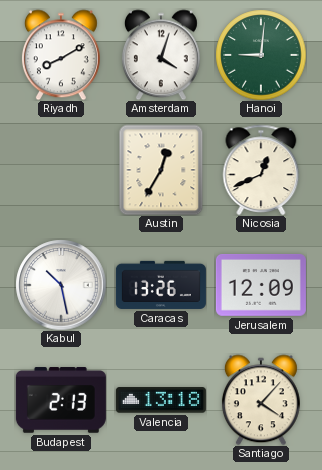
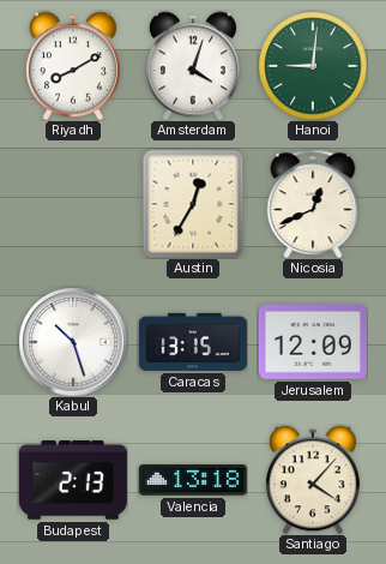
Kabul: 10:28 -> 10:27
Caracas: 13:26 -> 13:15
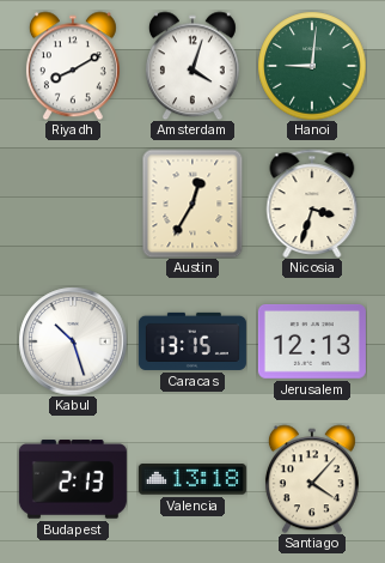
Nicosia: 12:41 -> 3:33
Jerusalem: 12:09 -> 12:13
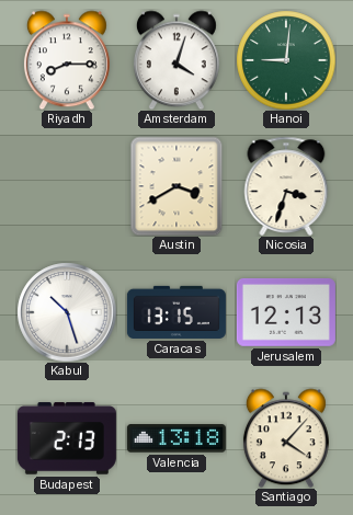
Riyadh: 8:10 -> 8:15
Austin: 12:35 -> 3:40
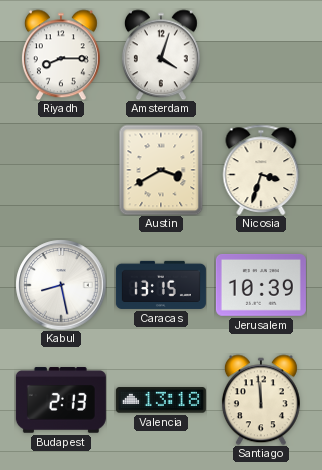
Hanoi: 9:01 -> none
Kabul: 10:27 -> 8:28
Jerusalem: 12:13 -> 10:39
Santiago: 4:07 -> 11:59
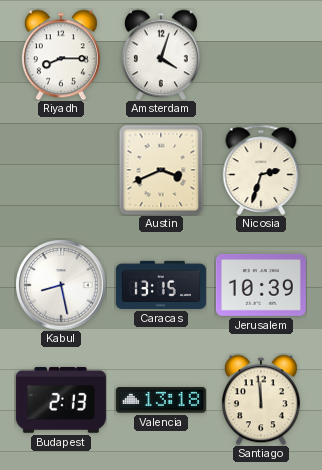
Austin: 3:40 -> 3:41
Nicosia: 3:33 -> 2:33
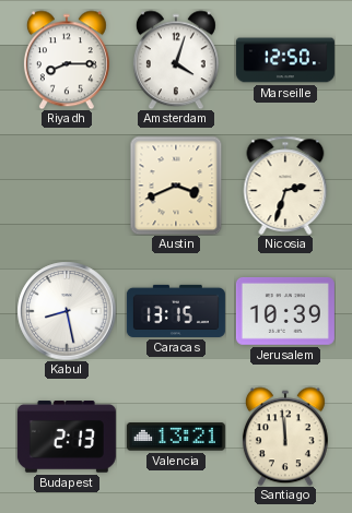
Marseille: none -> 12:50
Valencia: 13:18 -> 13:21
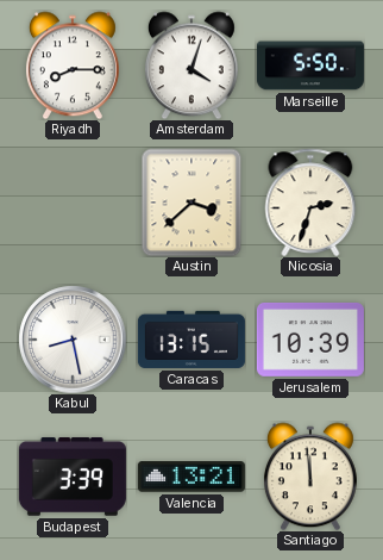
Marseille: 12:50 -> 5:50
Austin: 3:41 -> 3:38
Budapest: 2:13 -> 3:39
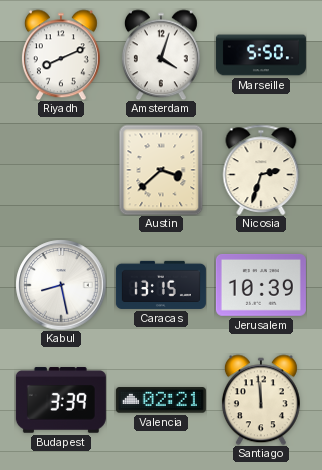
Riyadh: 8:15 -> 8:11
Valencia: 13:21 -> 02:21
